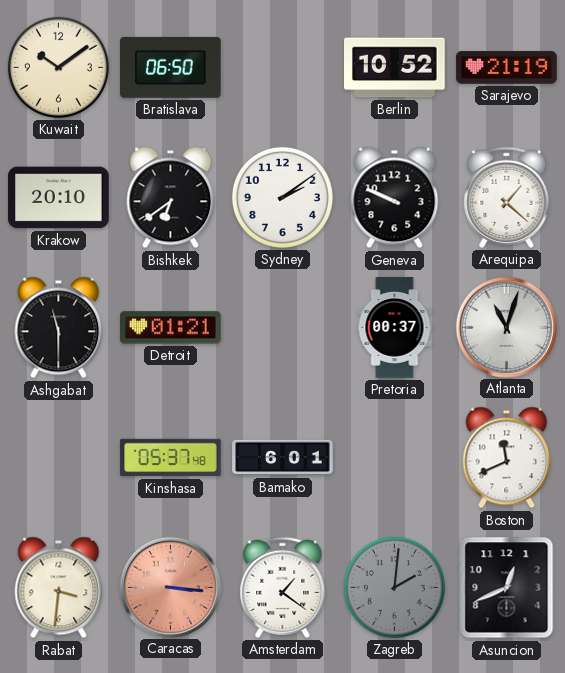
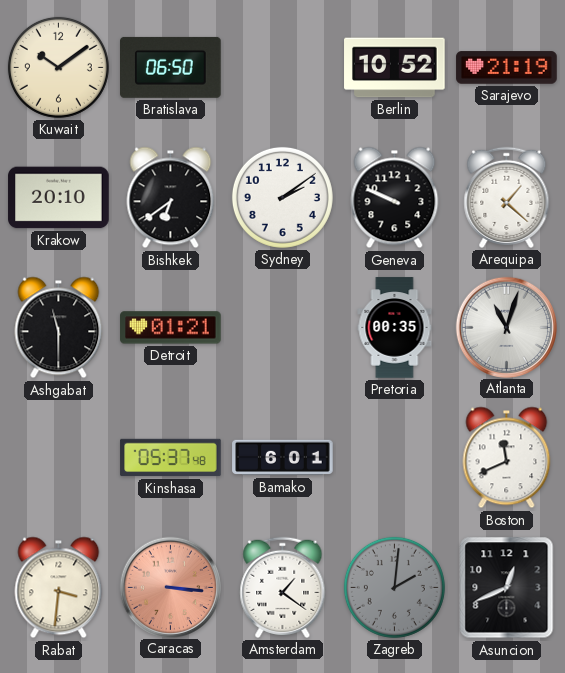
Pretoria: 00:37 -> 00:35
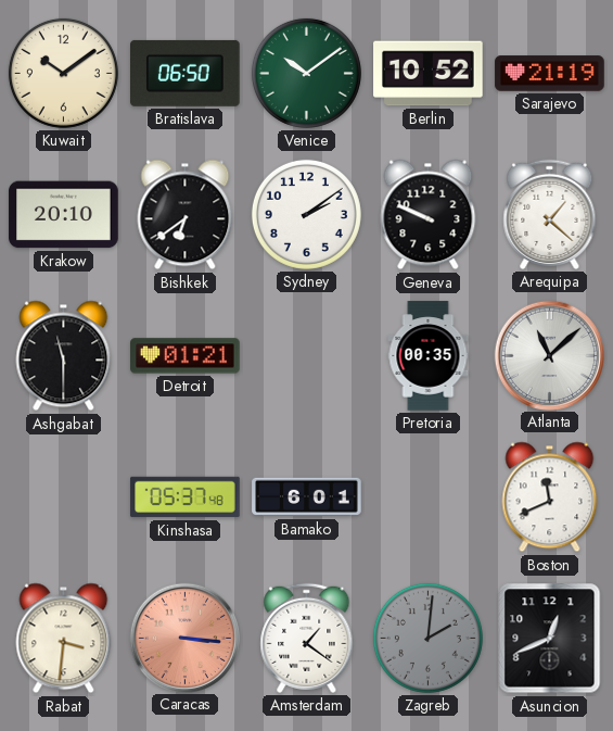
Venice: none -> 10:09
Atlanta: 11:03 -> 11:08
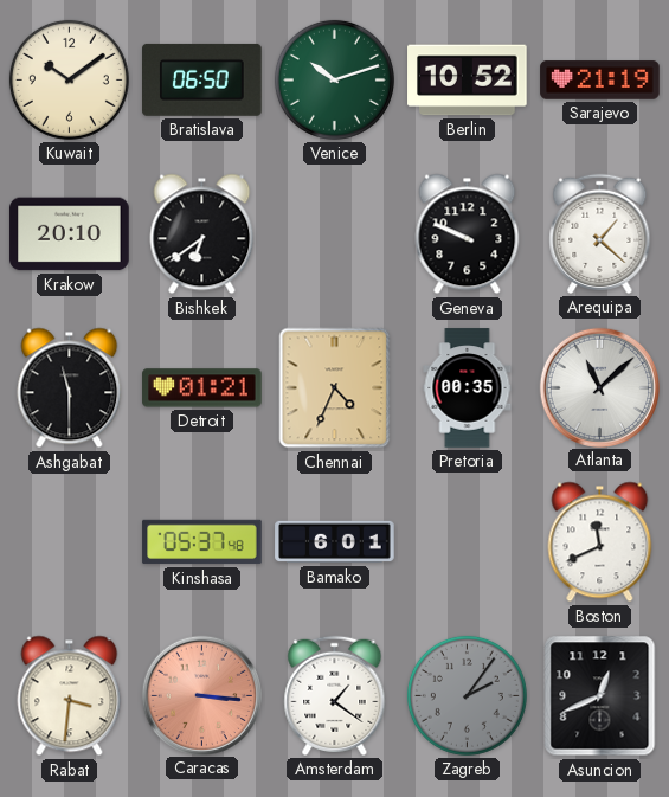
Venice: 10:09 -> 10:12
Sydney: 2:09 -> none
Chennai: none -> 4:34
Zagreb: 2:01 -> 2:06
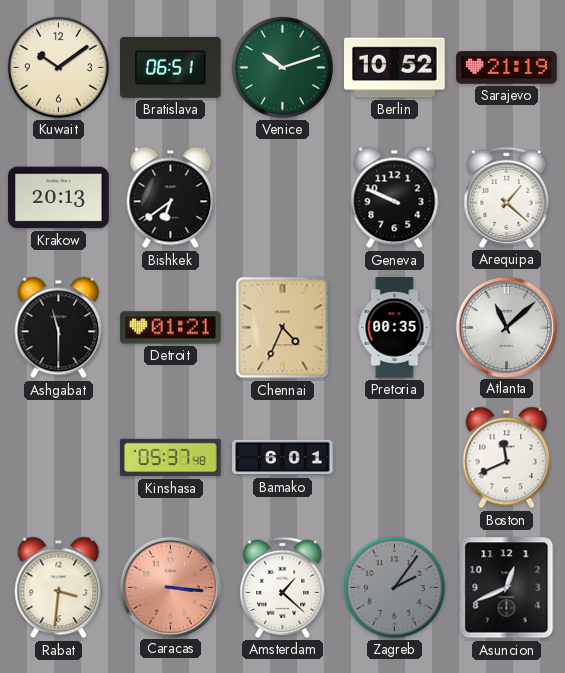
Bratislava: 06:50 -> 06:51
Krakow: 20:10 -> 20:13
Amsterdam: 1:21 -> 1:22
